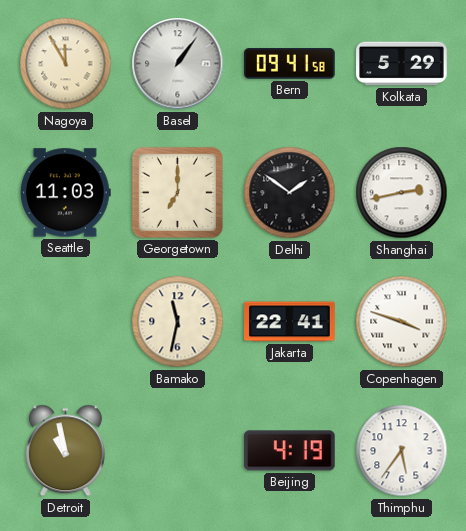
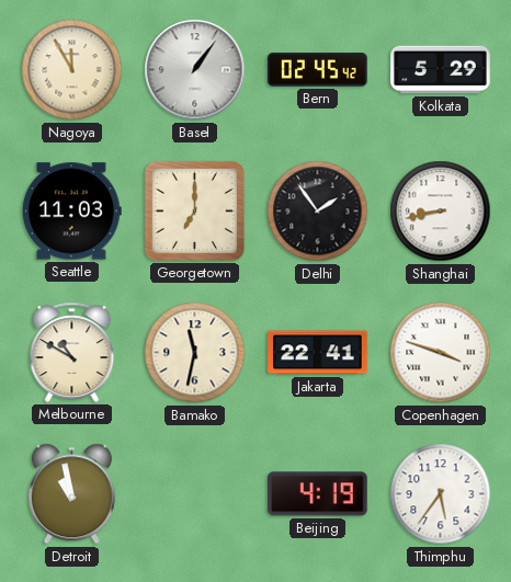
Bern: 09:41 -> 02:45
Delhi: 1:51 -> 1:54
Shanghai: 2:43 -> 8:43
Melbourne: none -> 10:50
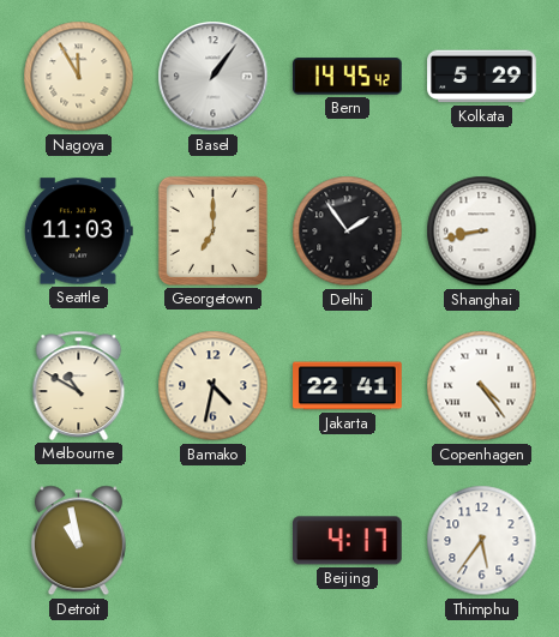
Bern: 02:45 -> 14:45
Bamako: 11:32 -> 4:32
Copenhagen: 3:48 -> 4:24
Beijing: 4:19 -> 4:17
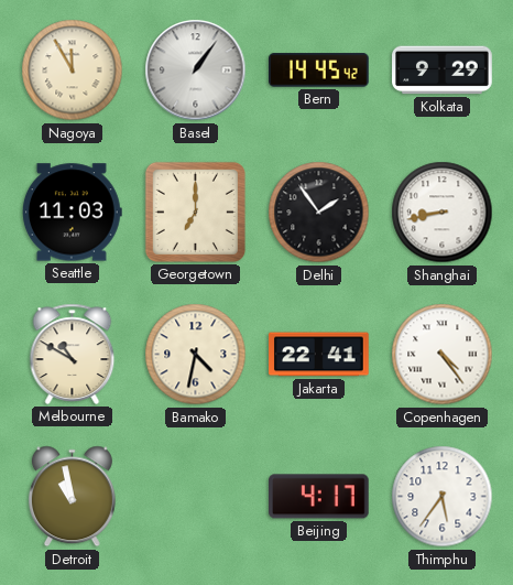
Kolkata: 5:29 -> 9:29
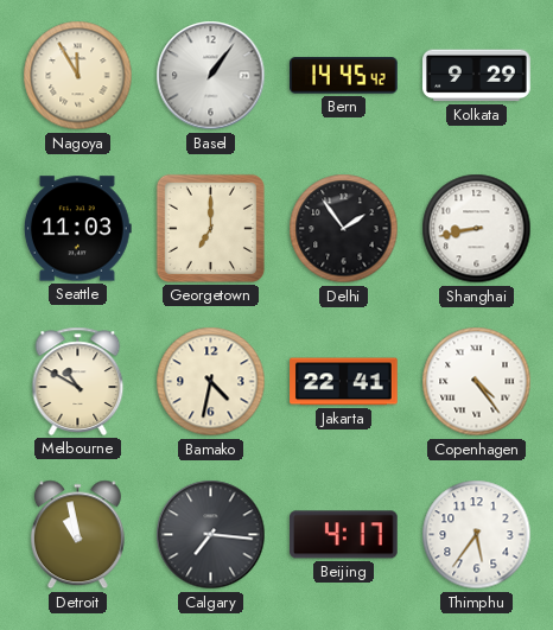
Calgary: none -> 7:16
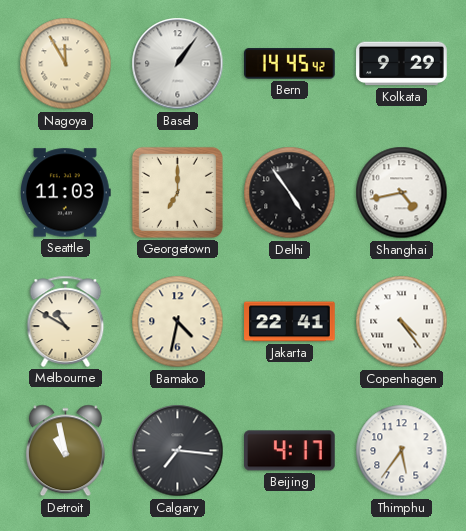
Delhi: 1:54 -> 4:54
Shanghai: 8:43 -> 4:43
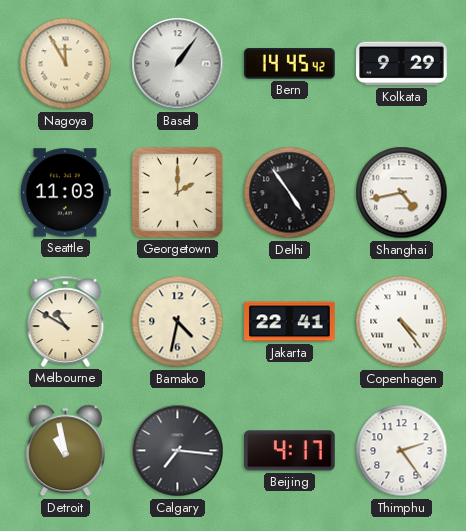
Georgetown: 7:00 -> 2:00
Thimphu: 5:36 -> 2:24
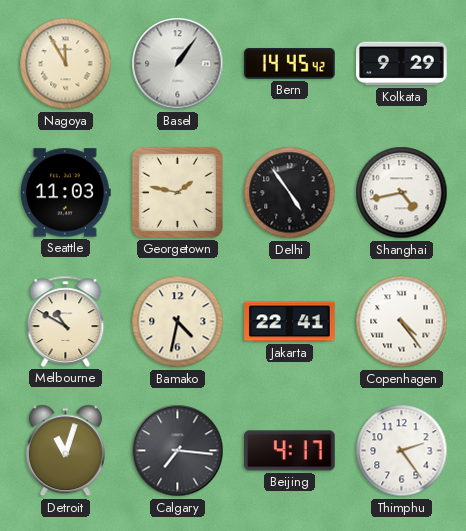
Georgetown: 2:00 -> 1:47
Detroit: 10:58 -> 11:03
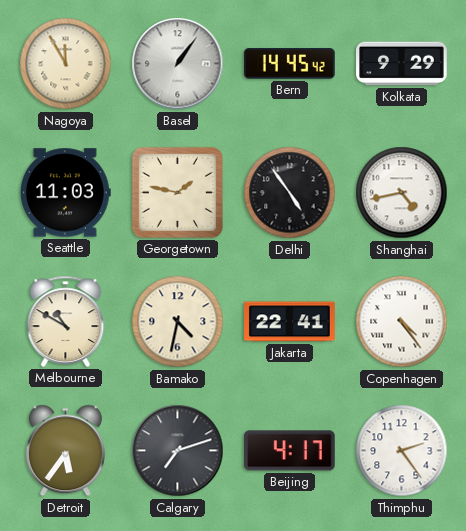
Detroit: 11:03 -> 5:36
Calgary: 7:16 -> 7:12
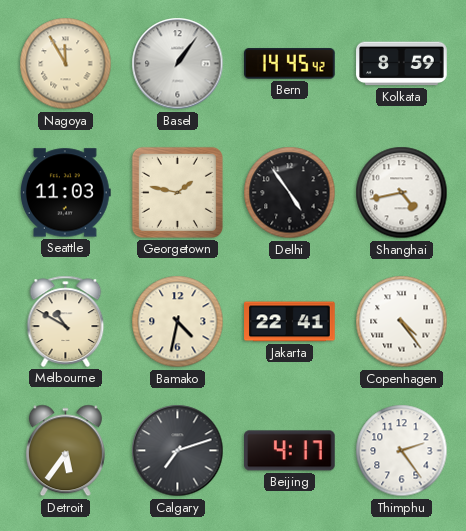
Kolkata: 9:29 -> 8:59
